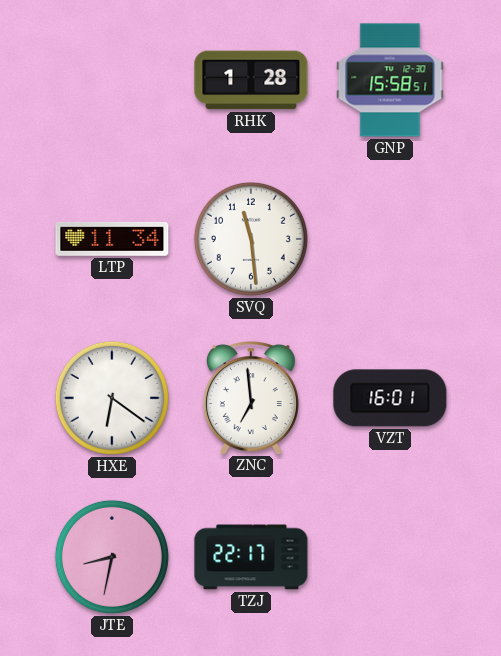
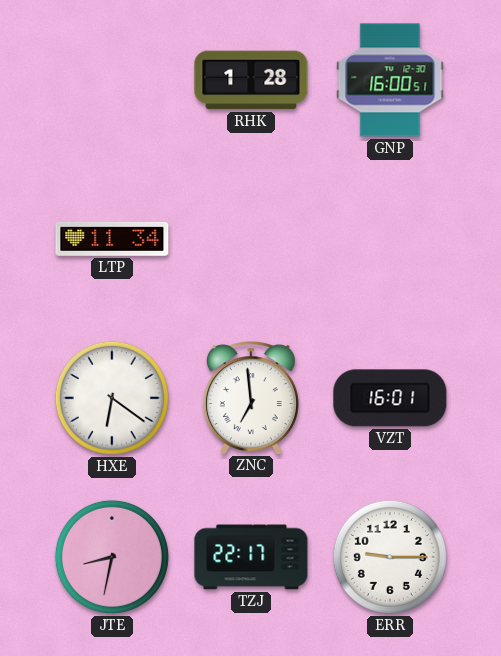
GNP: 15:58 -> 16:00
SVQ: 11:29 -> none
ERR: none -> 9:15
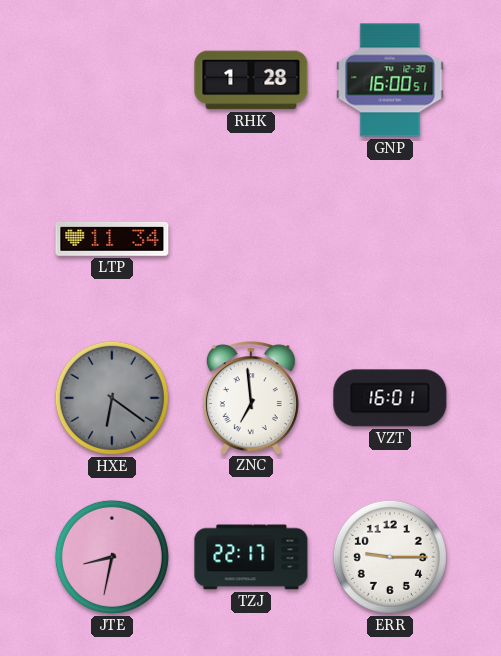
HXE dial: white -> grey
